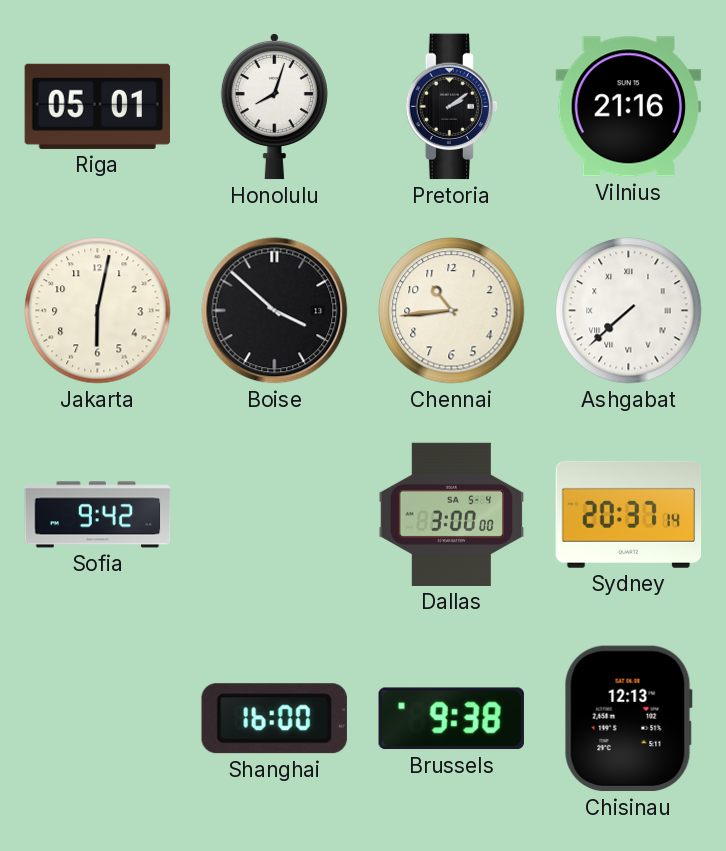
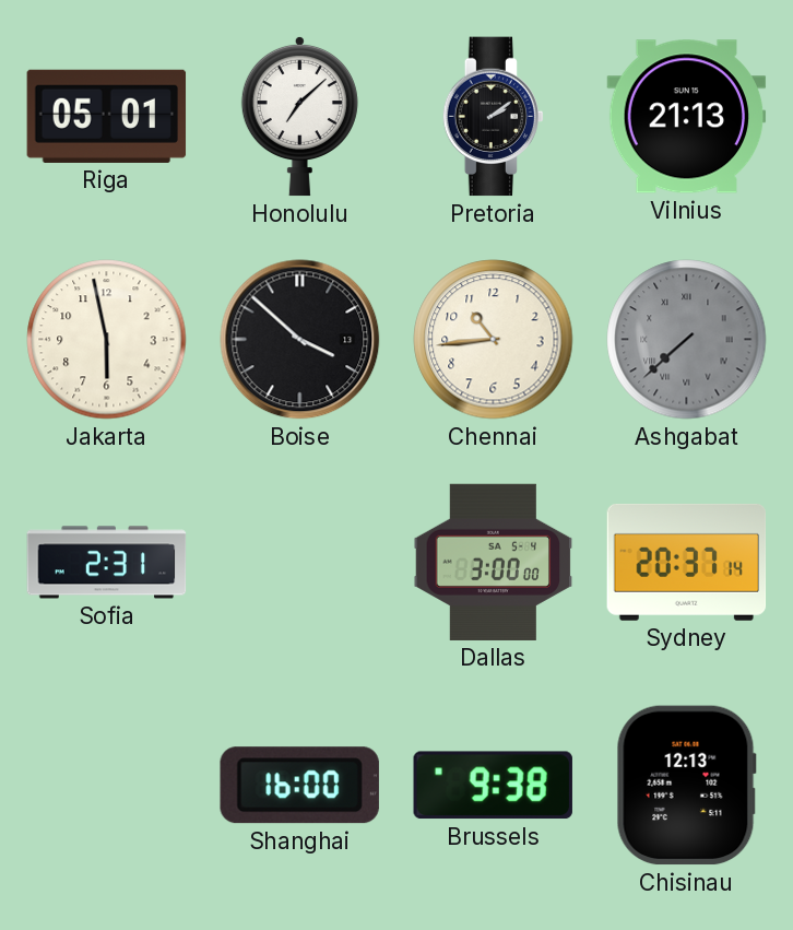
Honolulu: 8:03 -> 7:08
Vilnius: 21:16 -> 21:13
Jakarta: 6:02 -> 5:58
Ashgabat dial: white -> grey
Sofia: 9:42 -> 2:31
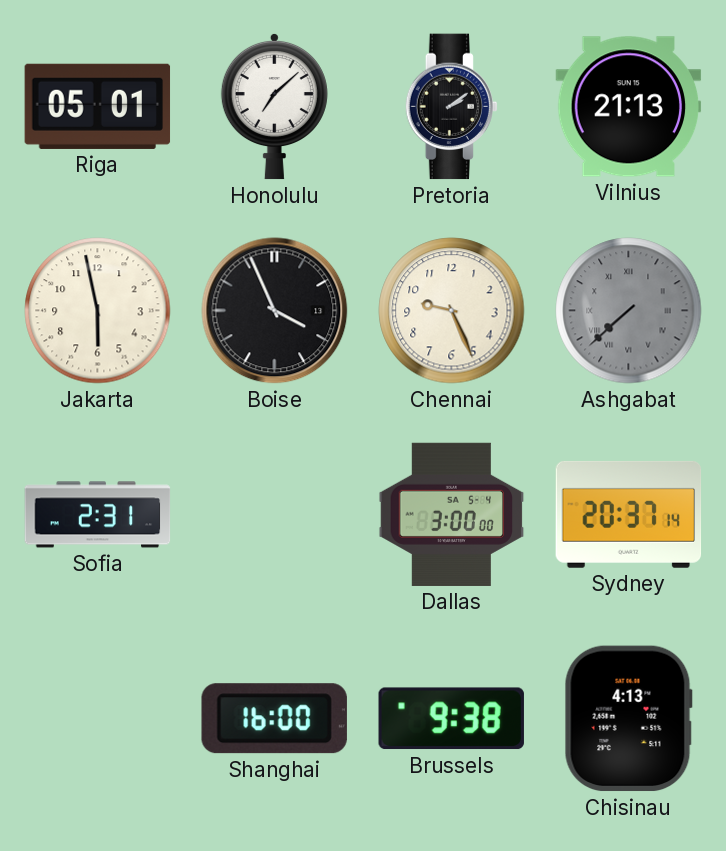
Boise: 3:52 -> 3:56
Chennai: 10:44 -> 9:26
Chisinau: 12:13 -> 4:13
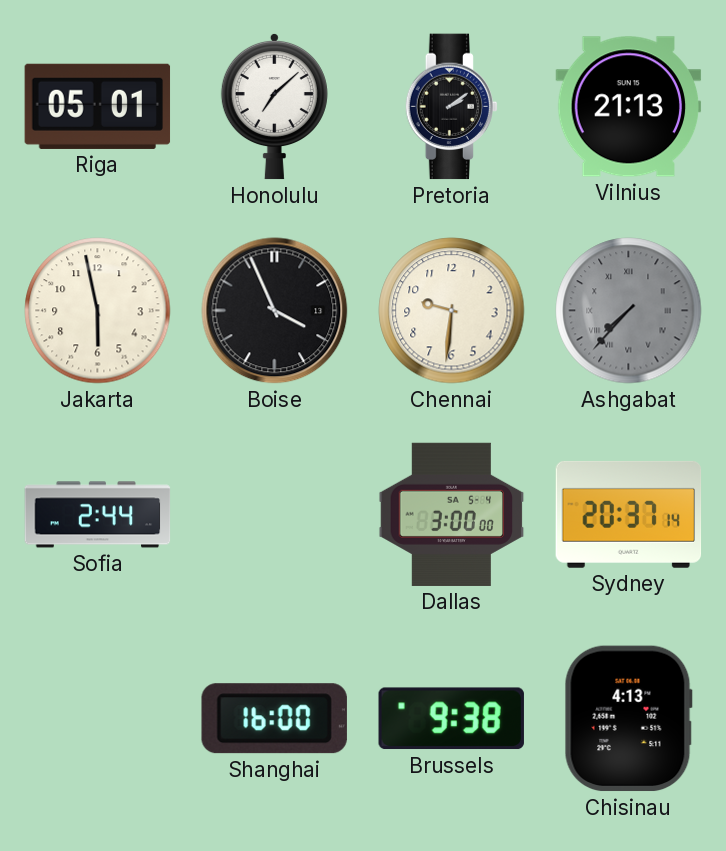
Chennai: 9:26 -> 9:31
Ashgabat: 7:38 -> 7:37
Sofia: 2:31 -> 2:44
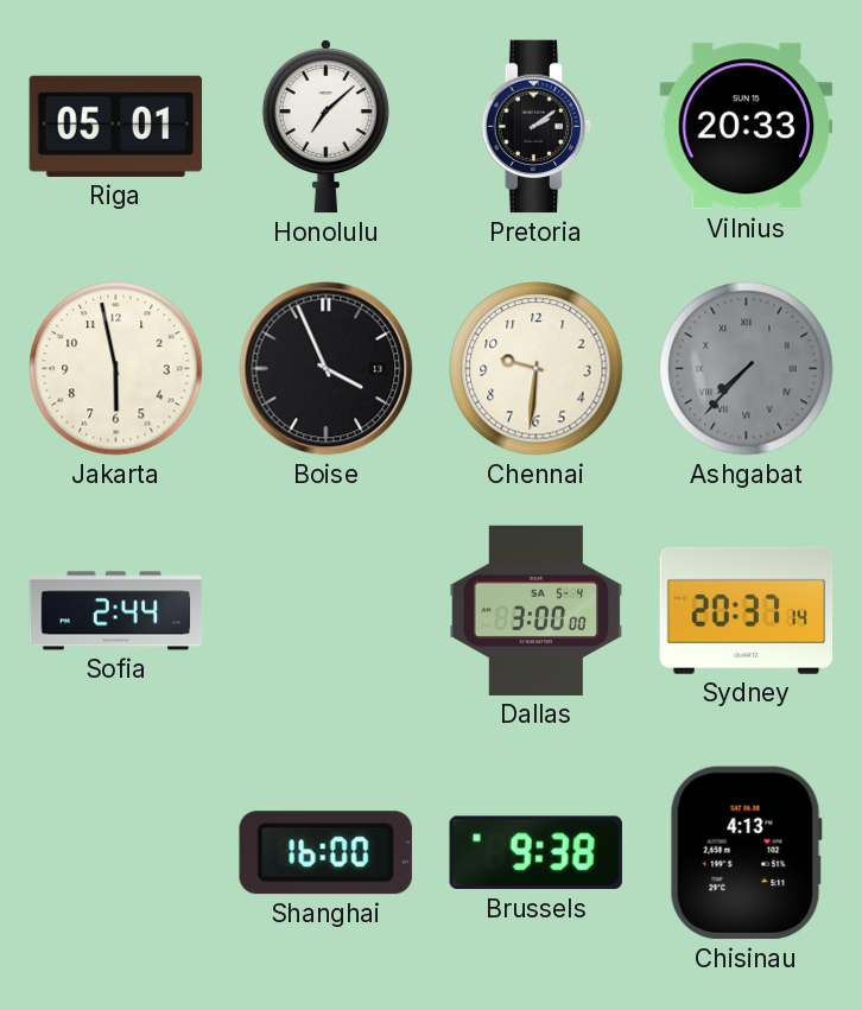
Vilnius: 21:13 -> 20:33
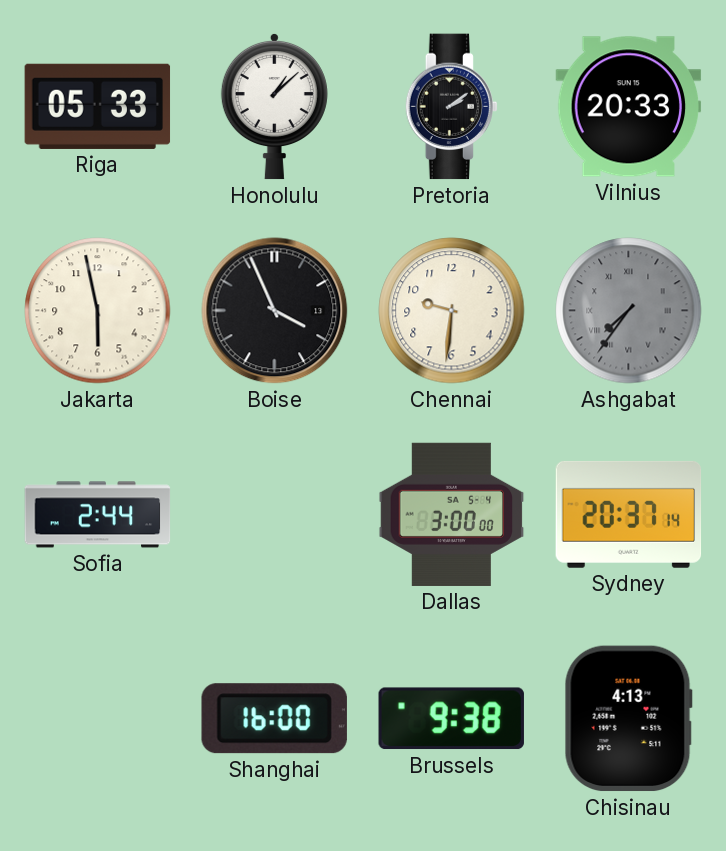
Riga: 05:01 -> 05:33
Honolulu: 7:08 -> 1:08
Ashgabat: 7:37 -> 7:36
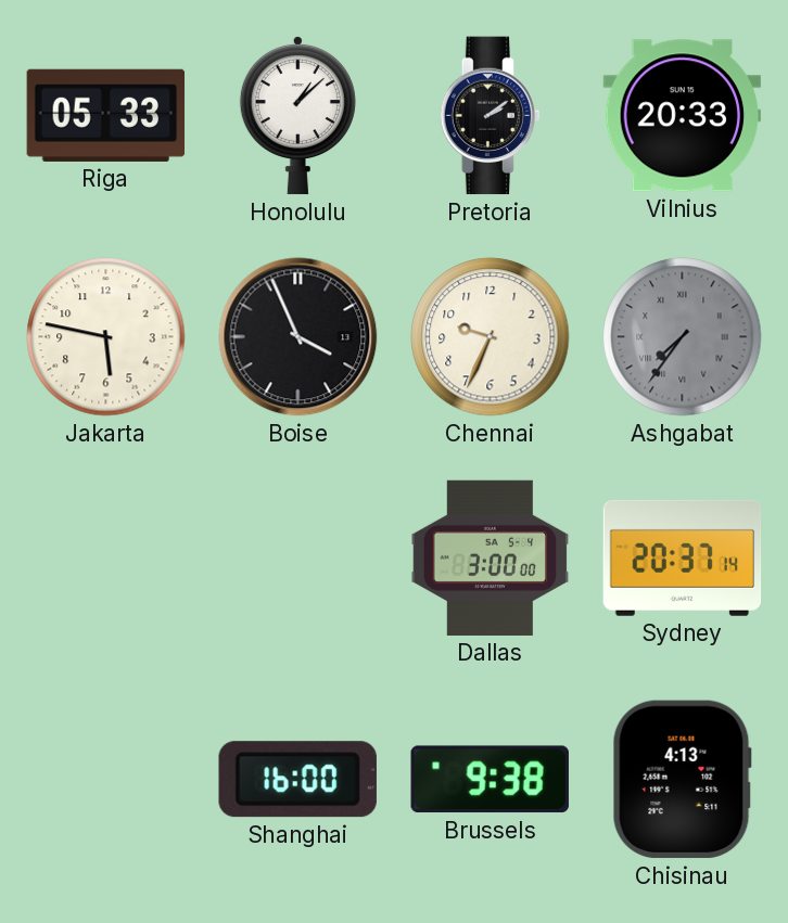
Jakarta: 5:58 -> 5:47
Chennai: 9:31 -> 9:34
Sofia: 2:44 -> none
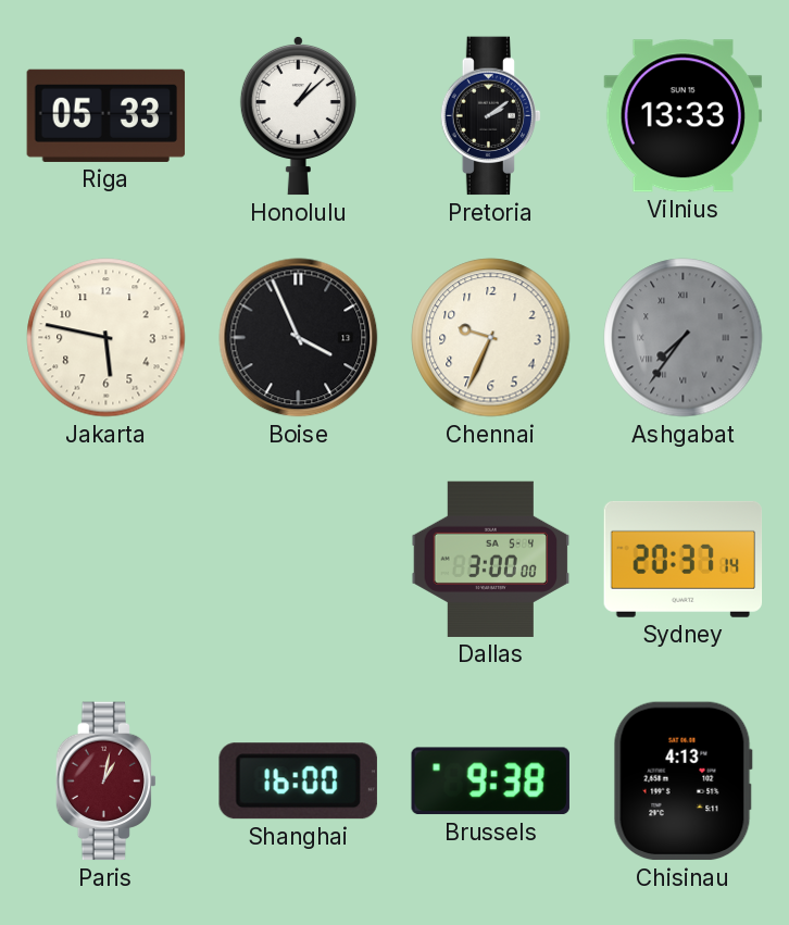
Vilnius: 20:33 -> 13:33
Paris: none -> 1:02
